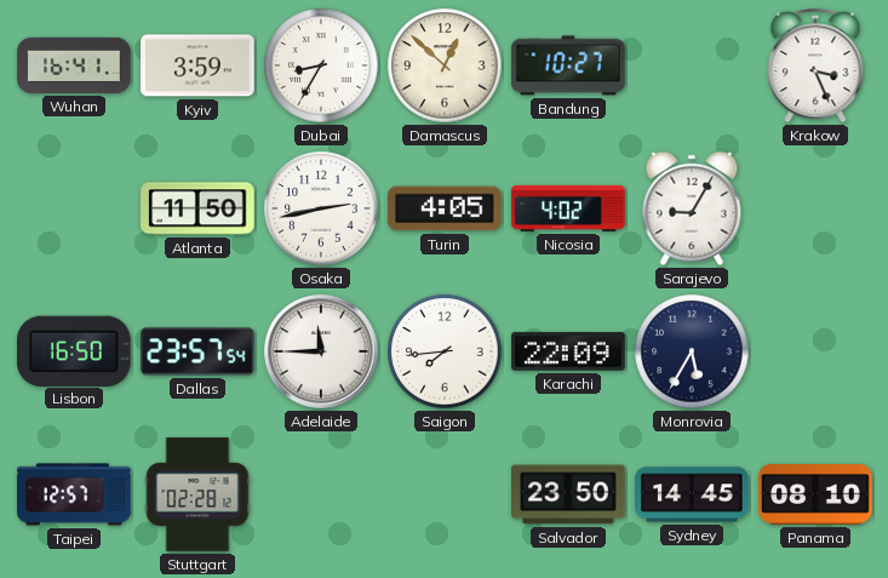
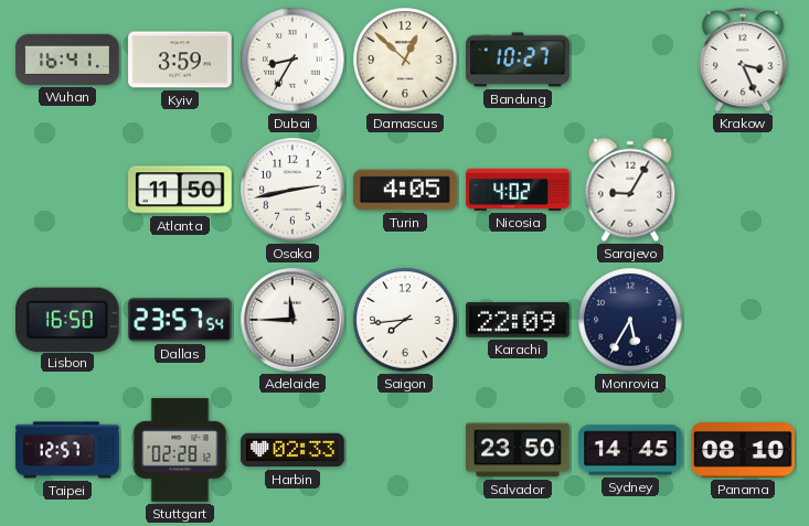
Harbin: none -> 02:33
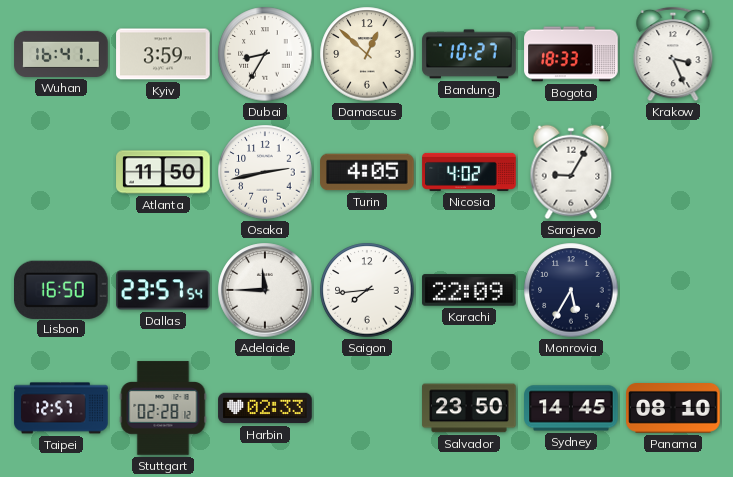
Bogota: none -> 18:33
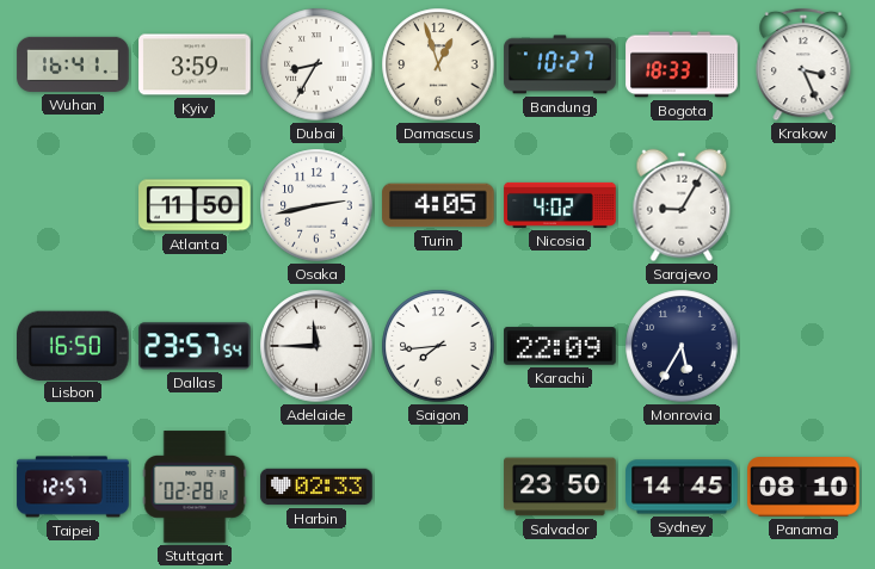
Damascus: 12:52 -> 12:57
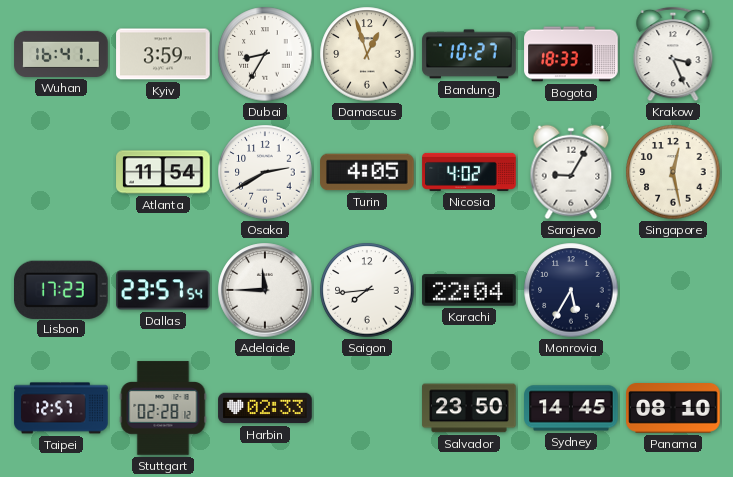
Atlanta: 11:50 -> 11:54
Osaka: 2:43 -> 2:40
Singapore: none -> 12:28
Lisbon: 16:50 -> 17:23
Karachi: 22:09 -> 22:04
